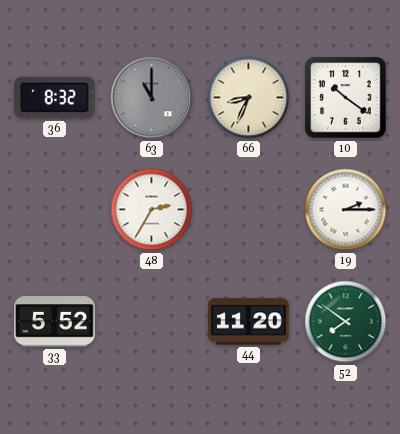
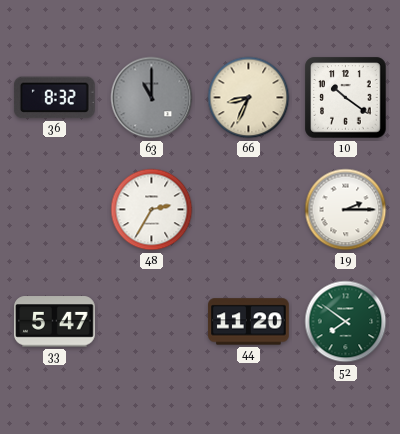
33: 5:52 -> 5:47
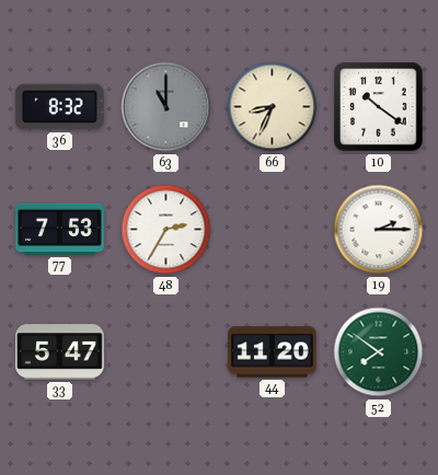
77: none -> 7:53
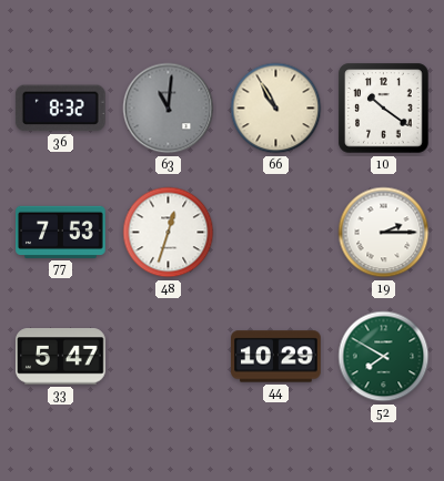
63: 11:00 -> 11:01
66: 8:34 -> 10:55
48: 2:35 -> 12:33
44: 11:20 -> 10:29
52: 7:51 -> 7:50
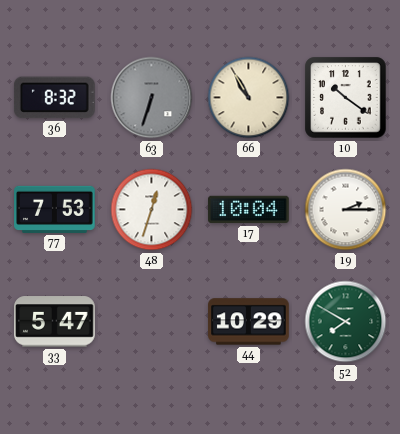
63: 11:01 -> 6:33
17: none -> 10:04
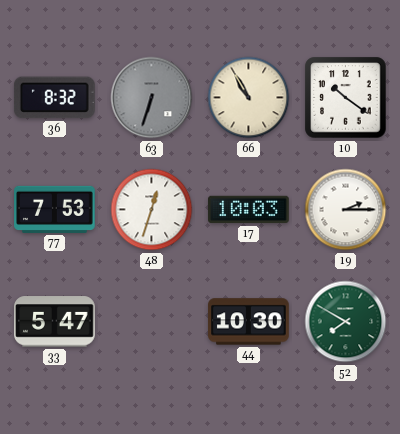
17: 10:04 -> 10:03
44: 10:29 -> 10:30
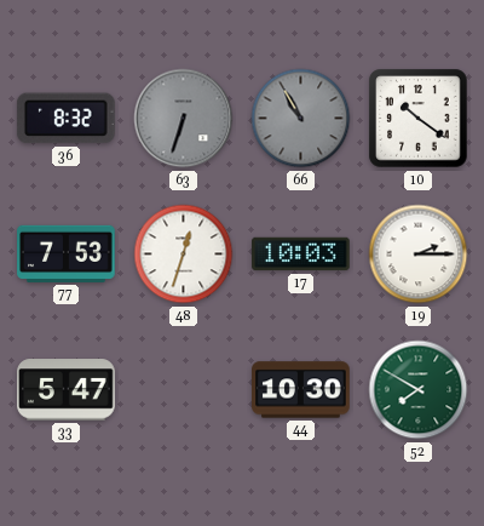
66 dial: cream -> grey
